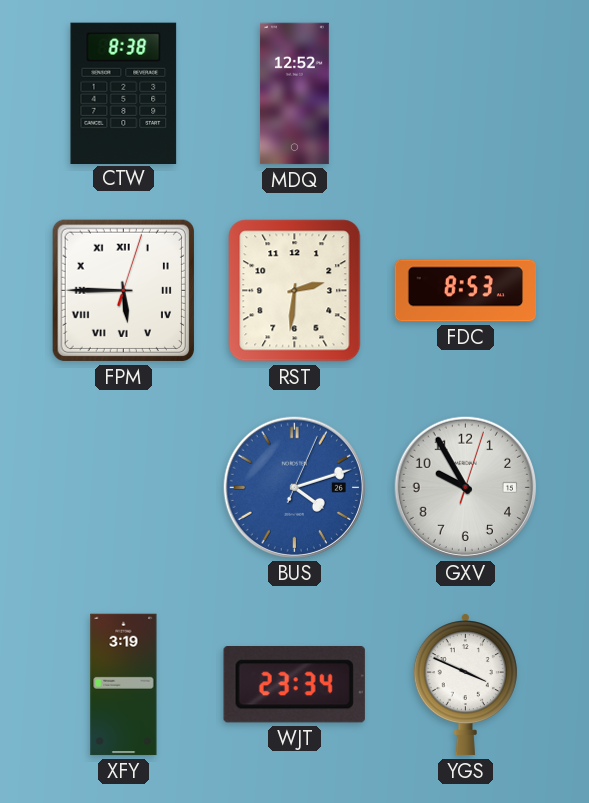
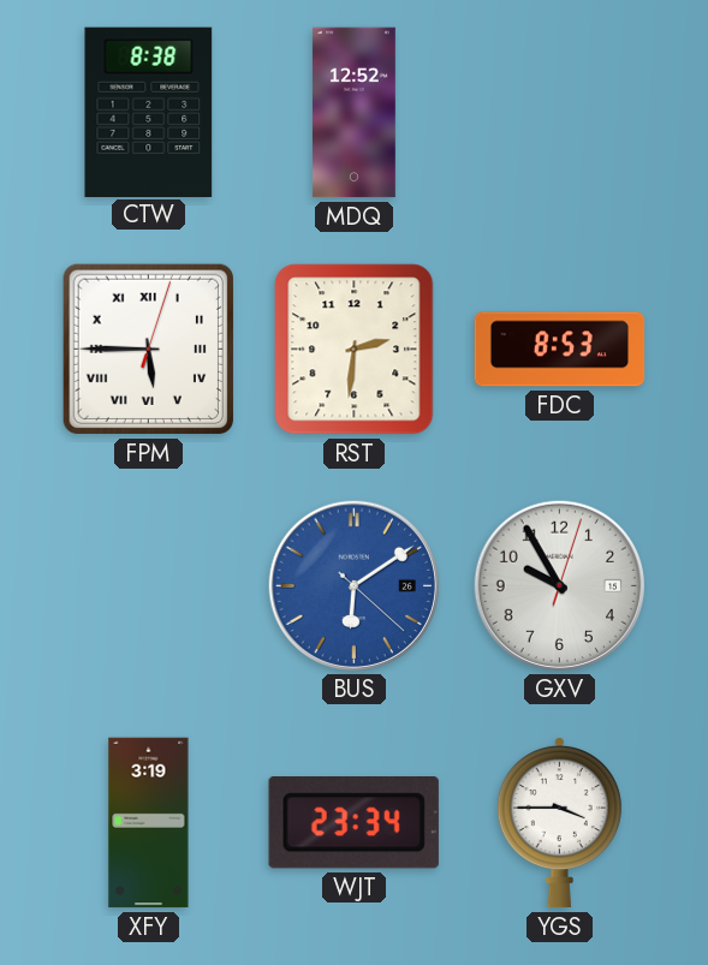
BUS: 4:12 -> 6:09
YGS: 3:49 -> 3:45
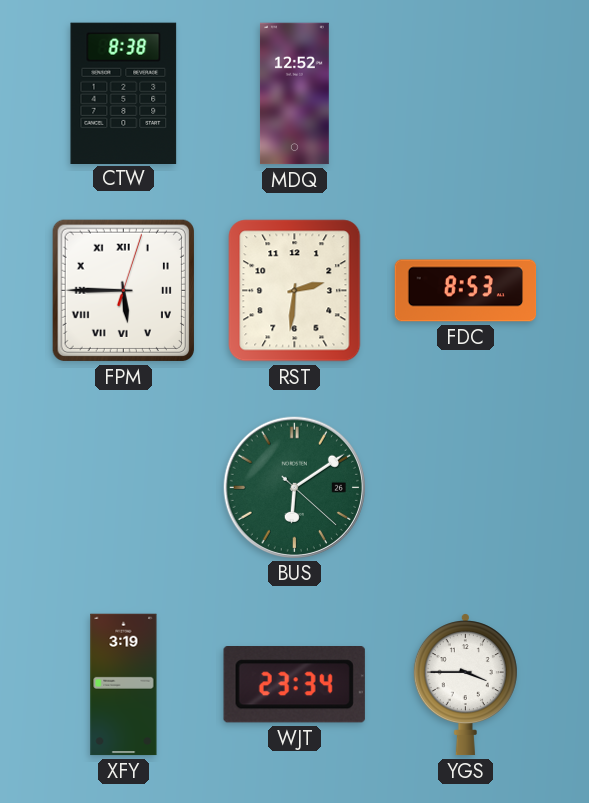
BUS dial: blue -> green
GXV: 9:55 -> none
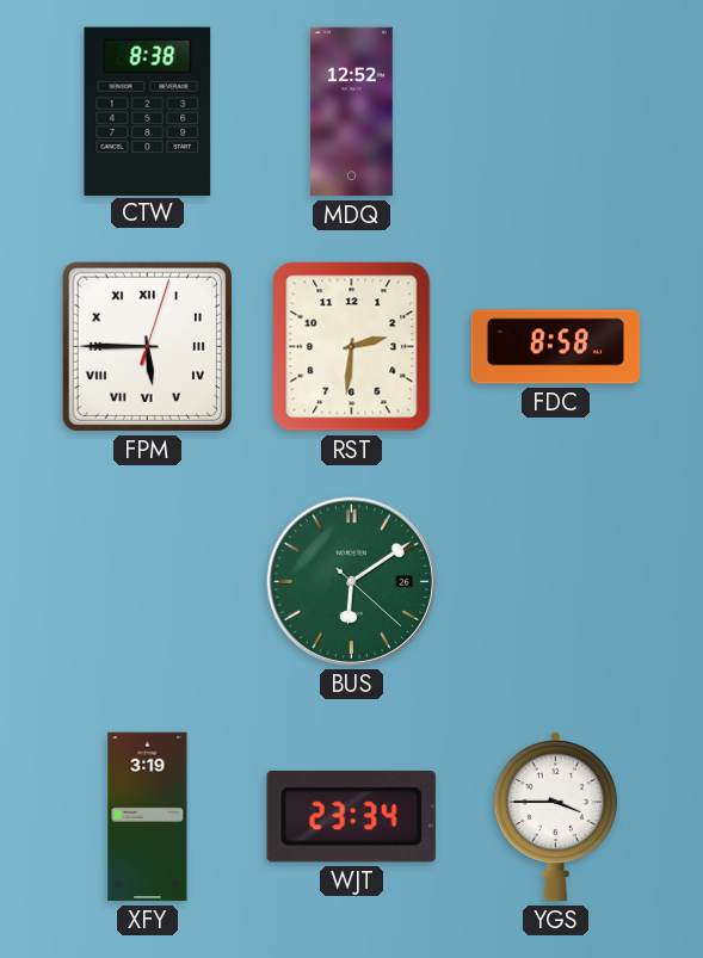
FDC: 8:53 -> 8:58
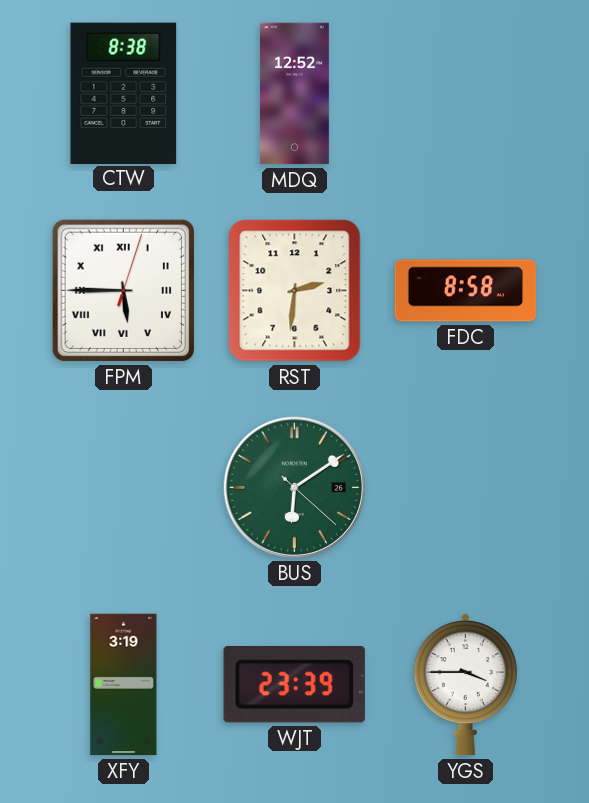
WJT: 23:34 -> 23:39
